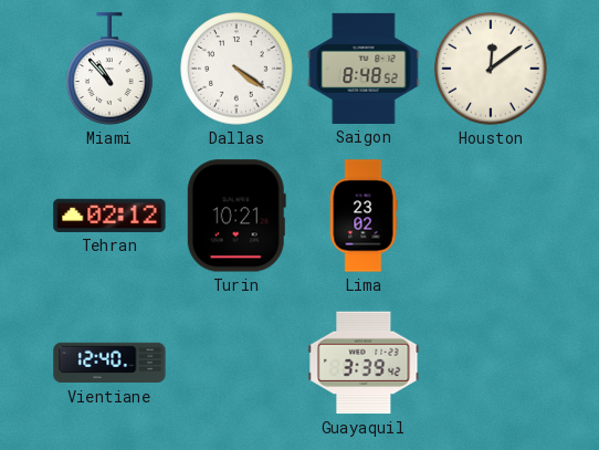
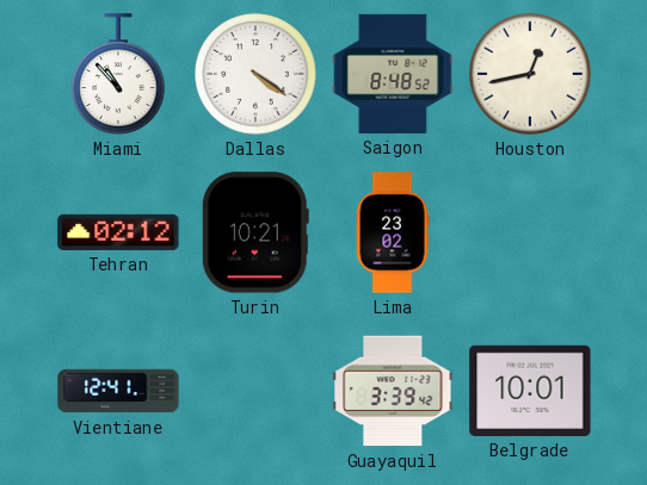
Houston: 12:09 -> 12:43
Vientiane: 12:40 -> 12:41
Belgrade: none -> 10:01
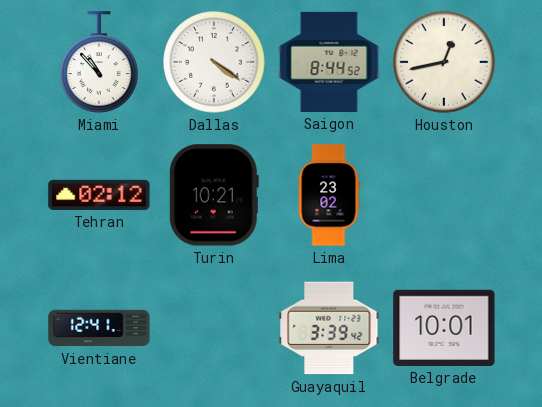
Saigon: 8:48 -> 8:44
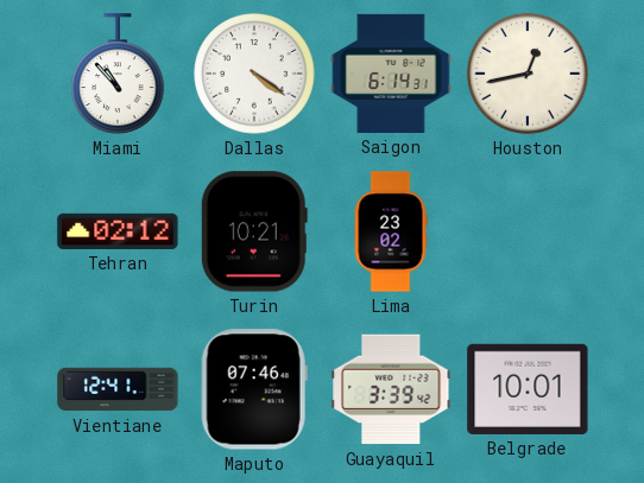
Saigon: 8:44 -> 6:14
Maputo: none -> 07:46
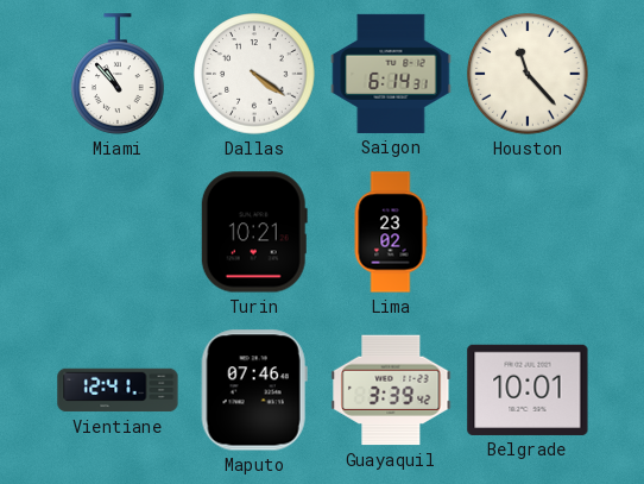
Houston: 12:43 -> 11:23
Tehran: 02:12 -> none
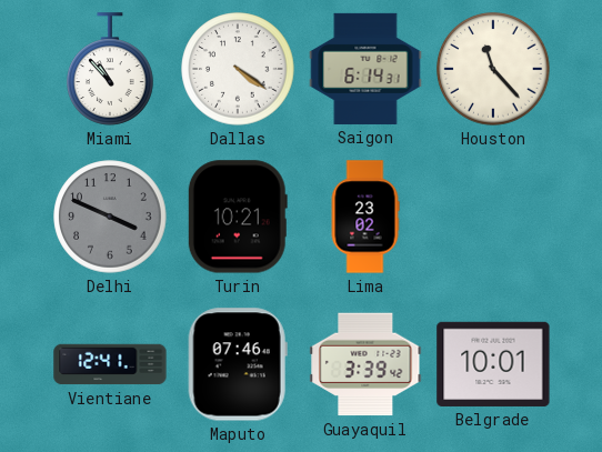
Delhi: none -> 3:49
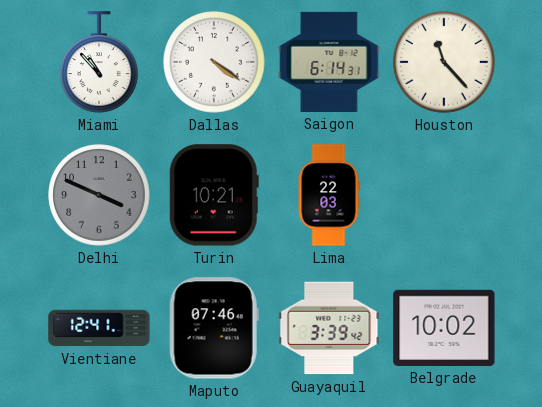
Lima: 23:02 -> 22:03
Belgrade: 10:01 -> 10:02
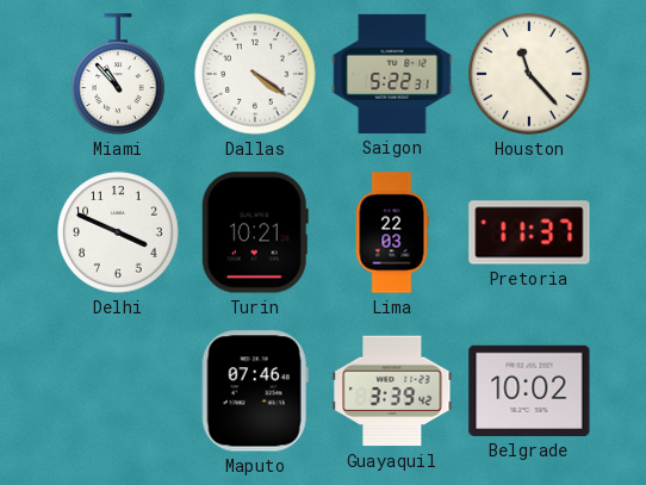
Saigon: 6:14 -> 5:22
Delhi dial: grey -> white
Pretoria: none -> 11:37
Vientiane: 12:41 -> none
